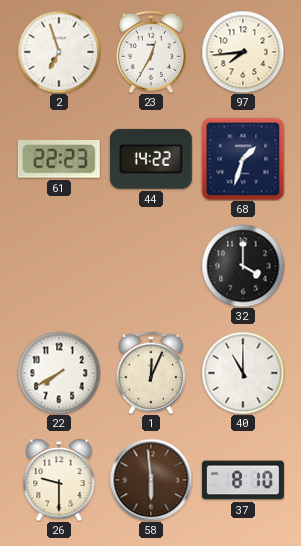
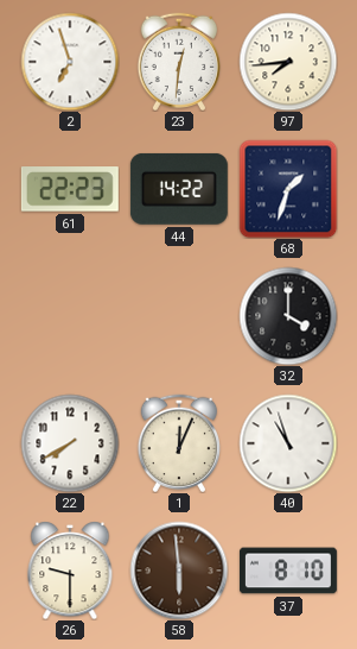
23: 12:35 -> 12:31
40: 11:00 -> 10:57
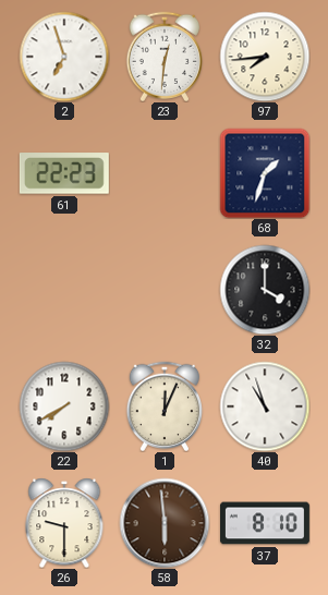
44: 14:22 -> none
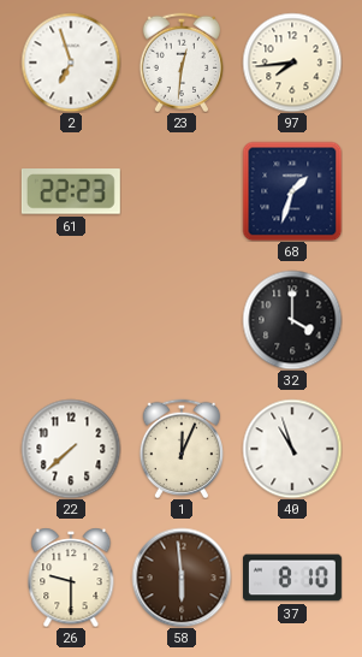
22: 7:40 -> 7:38
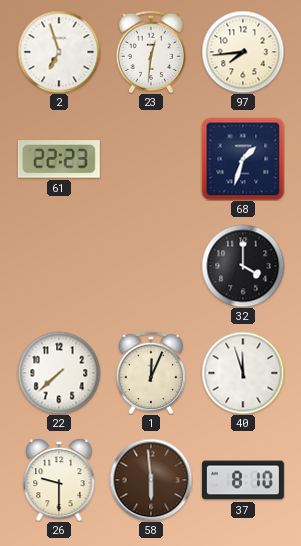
40: 10:57 -> 11:57
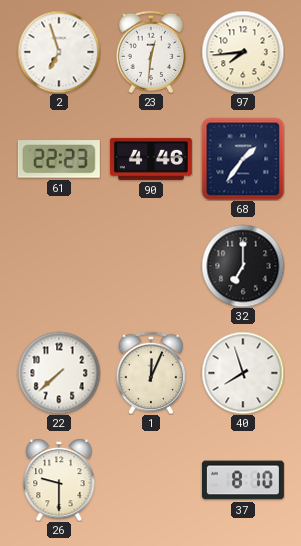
90: none -> 4:46
68: 1:33 -> 1:36
32: 4:00 -> 7:00
40: 11:57 -> 7:57
58: 5:59 -> none
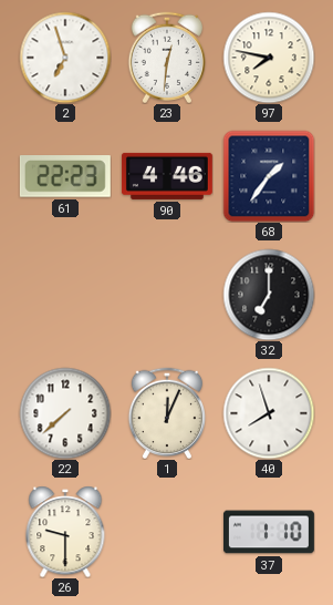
97: 7:44 -> 7:47
37: 8:10 -> 1:10
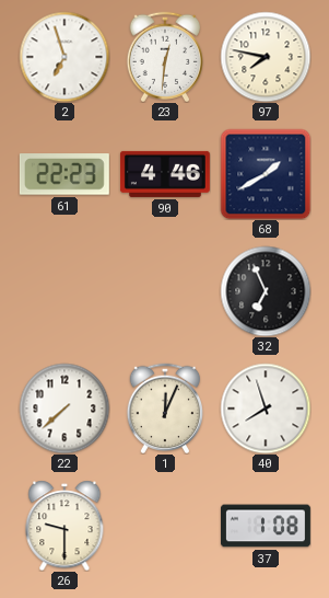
68: 1:36 -> 1:40
32: 7:00 -> 6:56
37: 1:10 -> 1:08
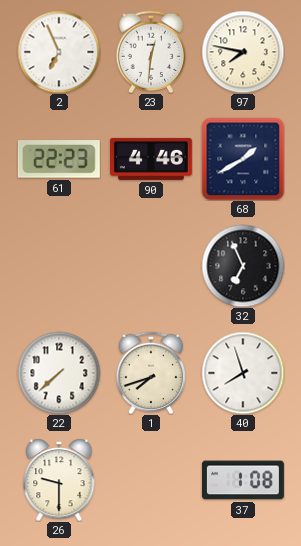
2: 6:57 -> 6:56
1: 12:04 -> 7:42
